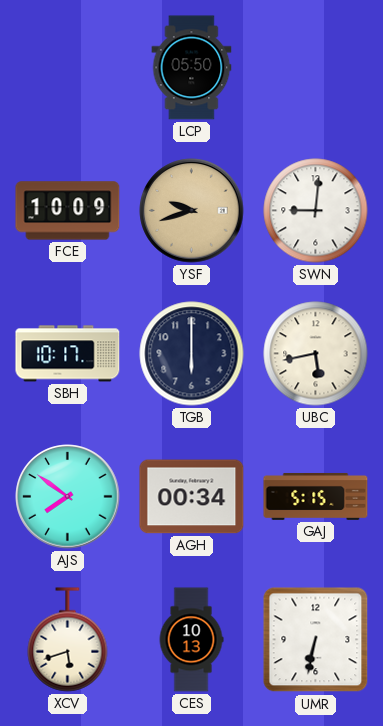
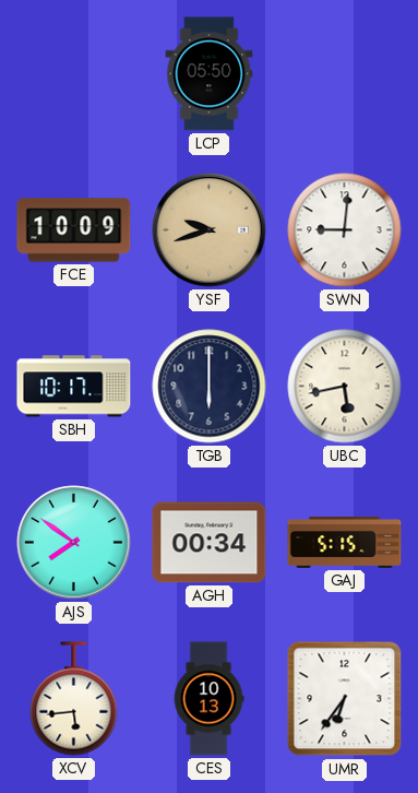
XCV: 5:42 -> 5:44
UMR: 6:32 -> 6:36
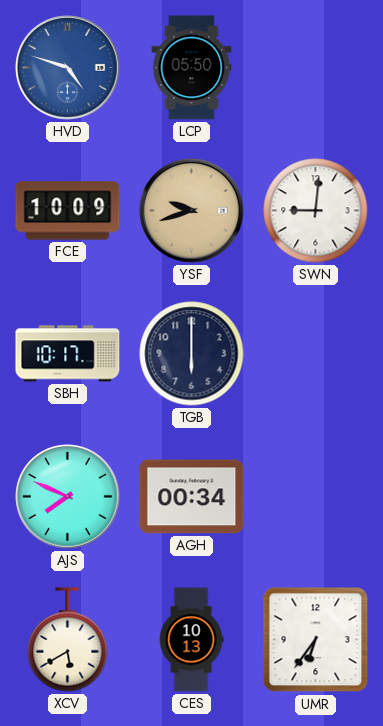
HVD: none -> 4:48
UBC: 5:43 -> none
AJS: 7:51 -> 7:49
GAJ: 5:15 -> none
XCV: 5:44 -> 5:40
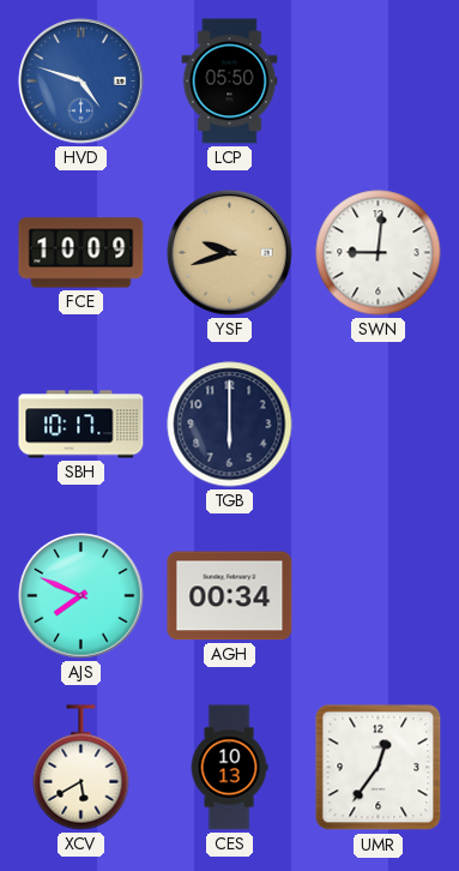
UMR: 6:36 -> 12:36
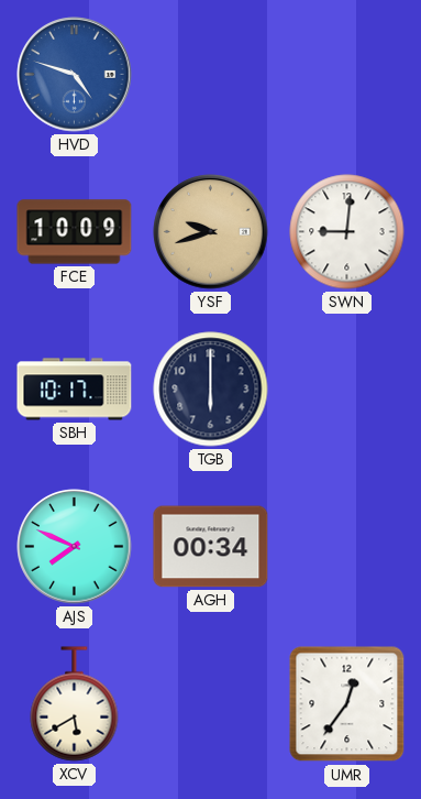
LCP: 05:50 -> none
CES: 10:13 -> none
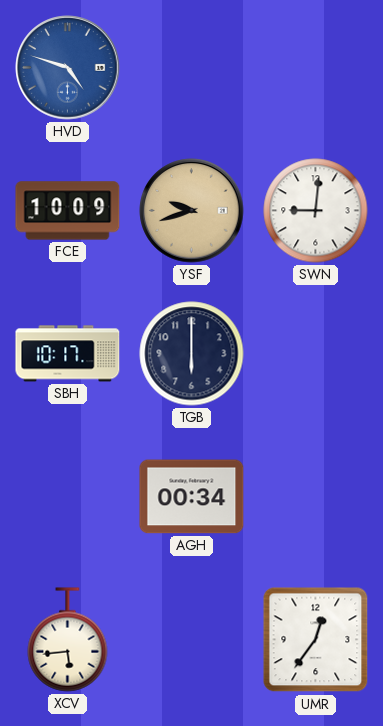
AJS: 7:49 -> none
XCV: 5:40 -> 5:44
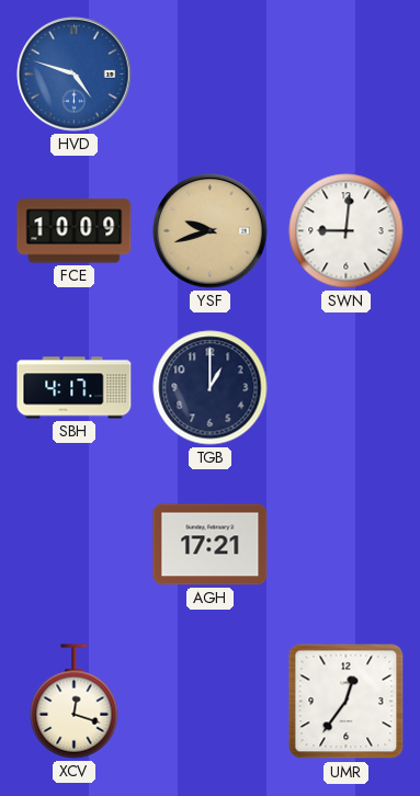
SBH: 10:17 -> 4:17
TGB: 6:00 -> 1:00
AGH: 00:34 -> 17:21
XCV: 5:44 -> 12:18
